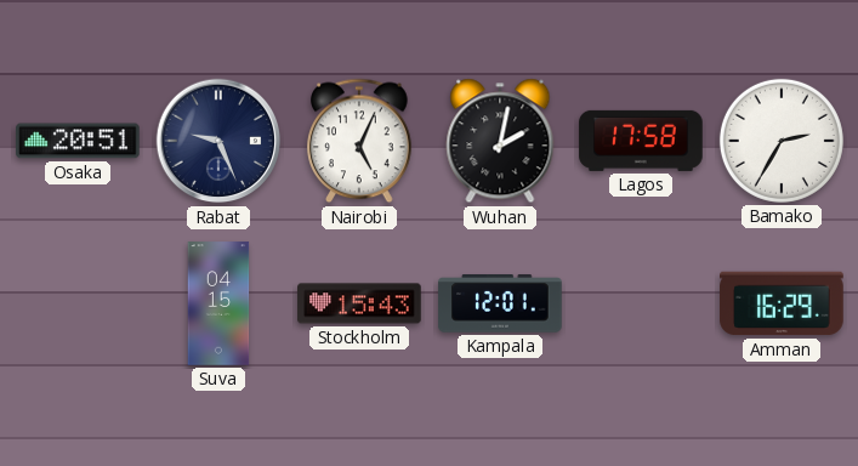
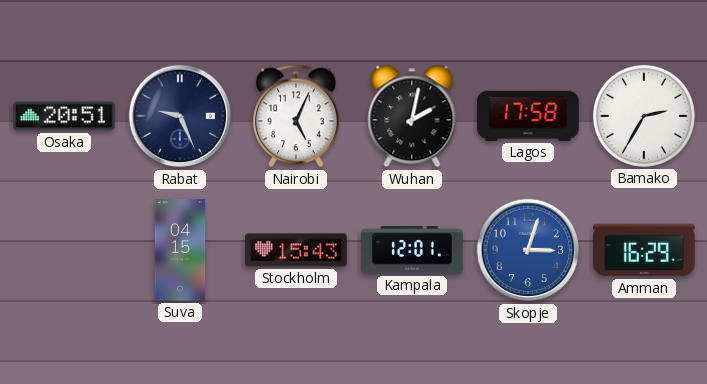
Skopje: none -> 3:03
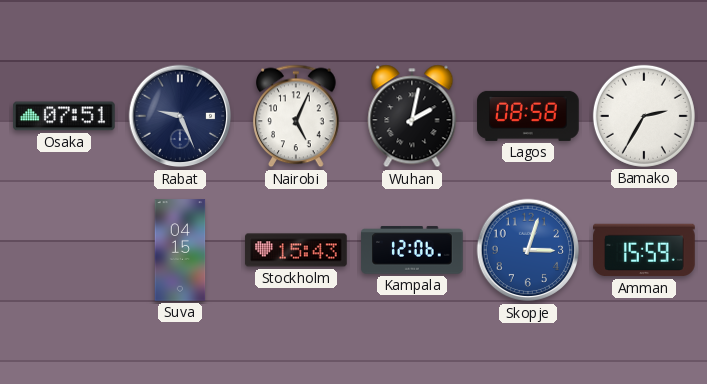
Osaka: 20:51 -> 07:51
Lagos: 17:58 -> 08:58
Kampala: 12:01 -> 12:06
Amman: 16:29 -> 15:59
